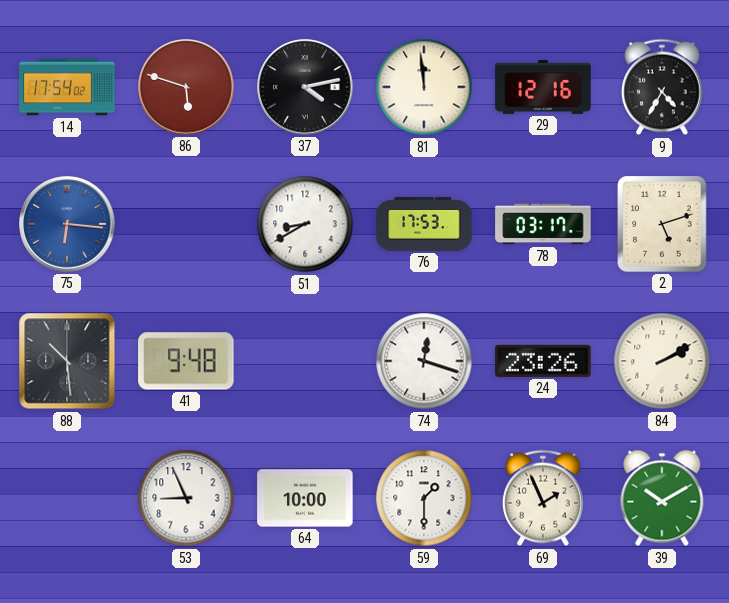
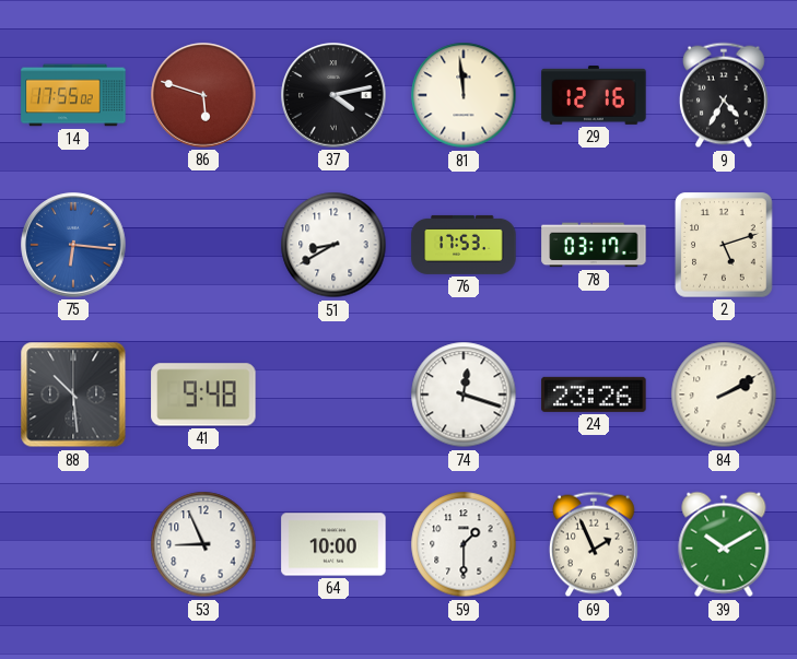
14: 17:54 -> 17:55
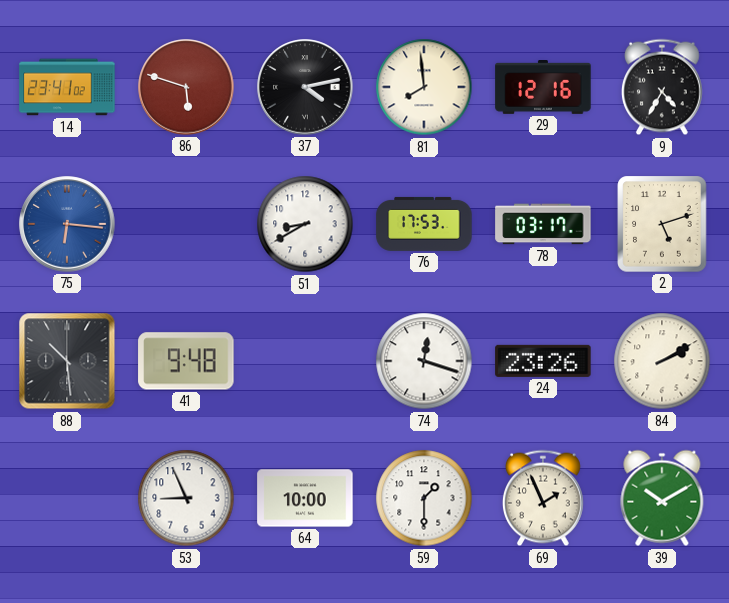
14: 17:55 -> 23:41
81: 11:59 -> 7:59
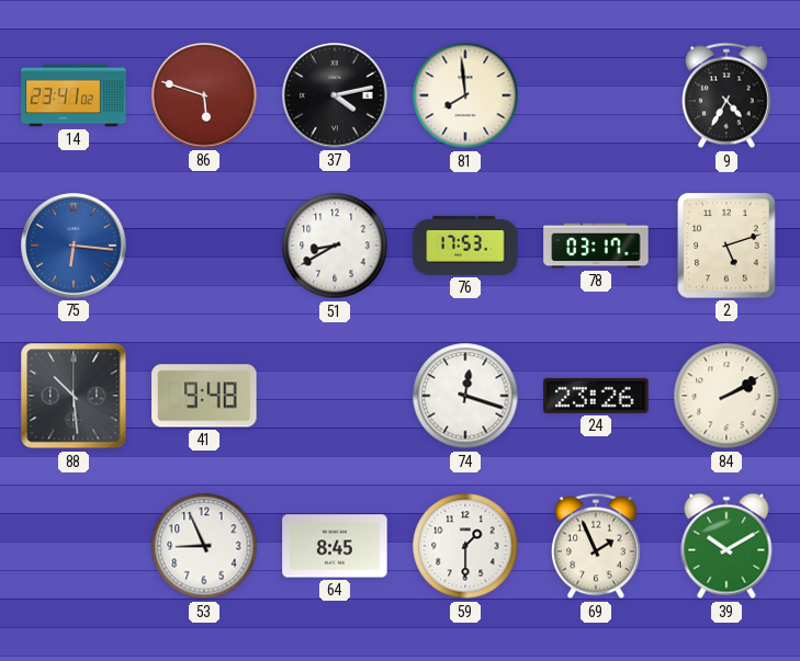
29: 12:16 -> none
64: 10:00 -> 8:45
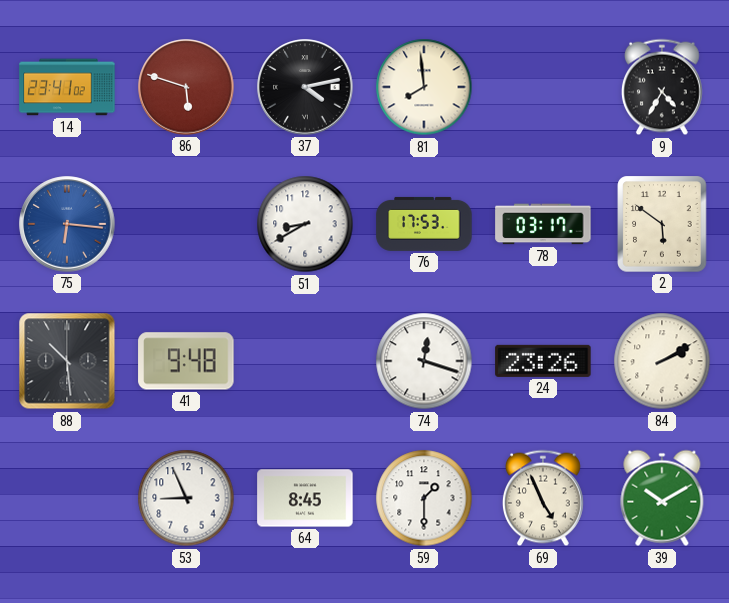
2: 5:12 -> 5:51
69: 1:56 -> 4:56
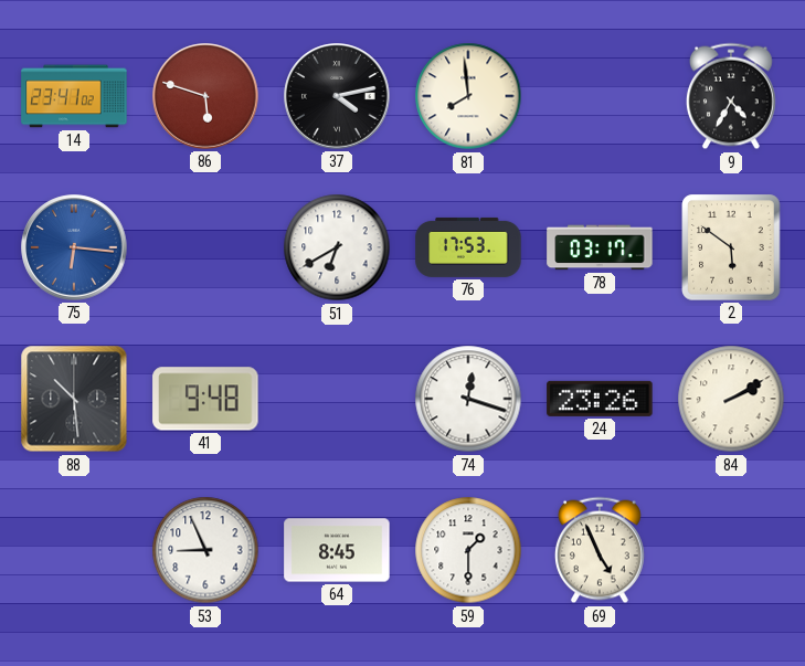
51: 8:40 -> 6:40
39: 10:10 -> none
